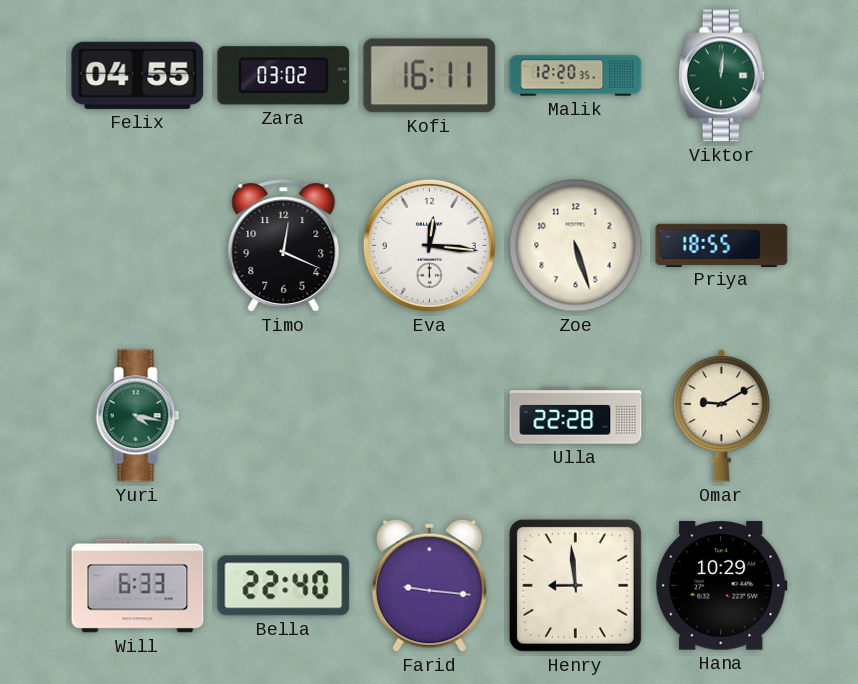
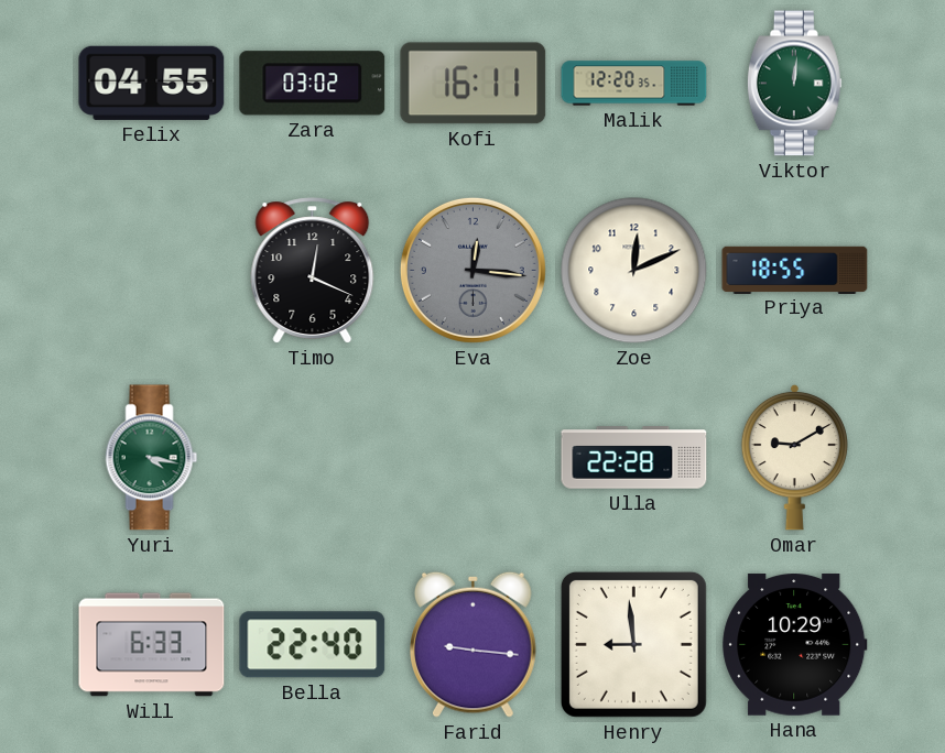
Eva dial: white -> grey
Zoe: 5:27 -> 12:11
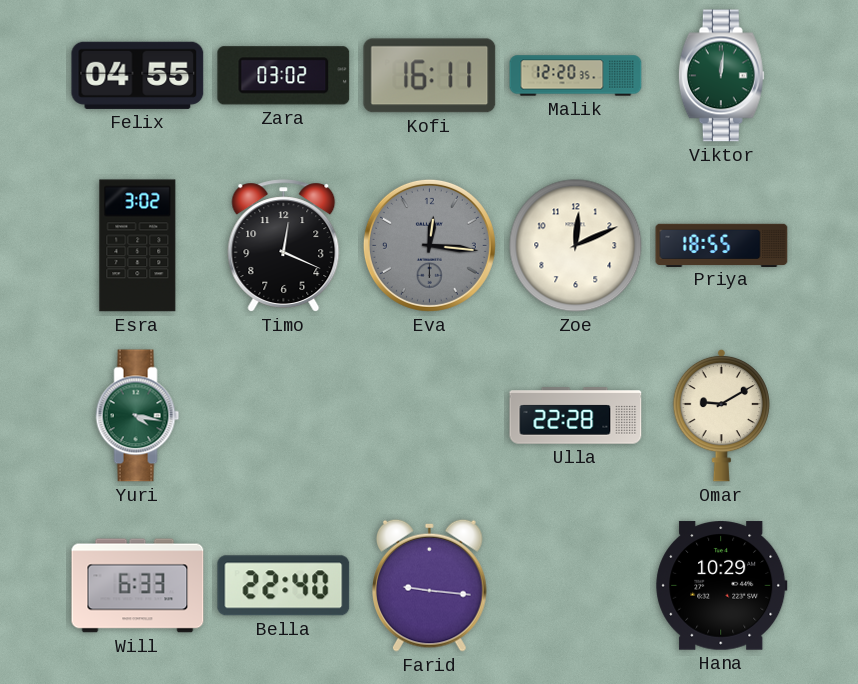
Esra: none -> 3:02
Henry: 8:59 -> none
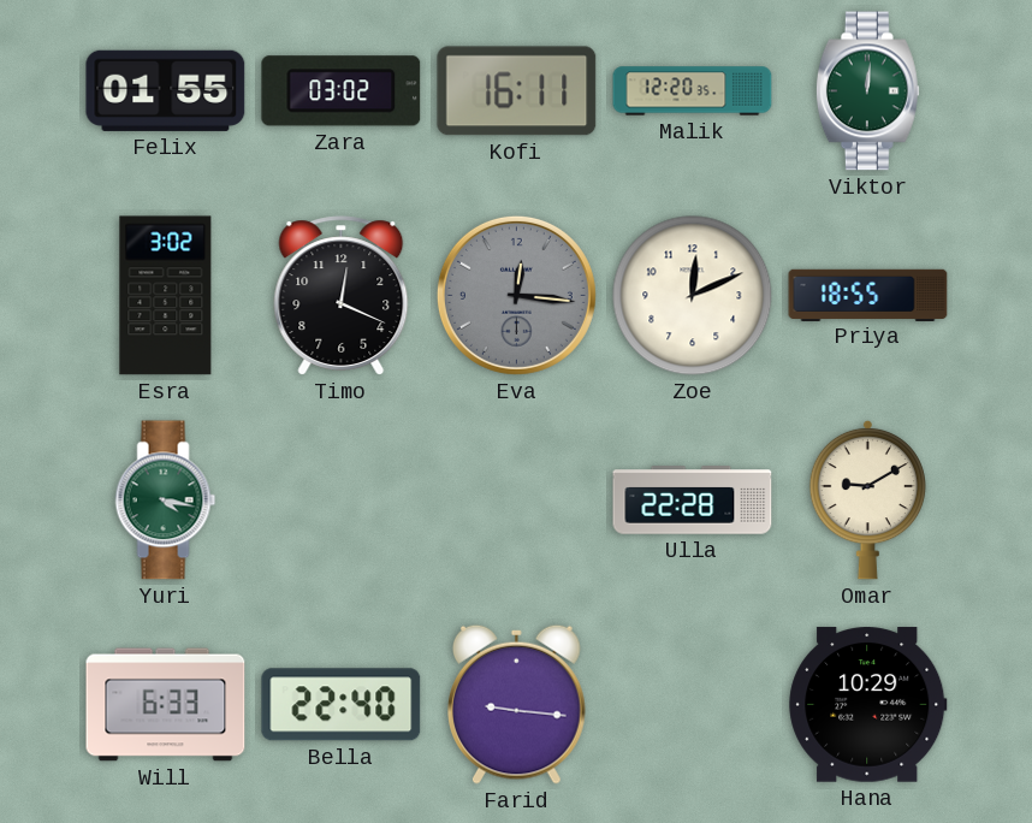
Felix: 04:55 -> 01:55
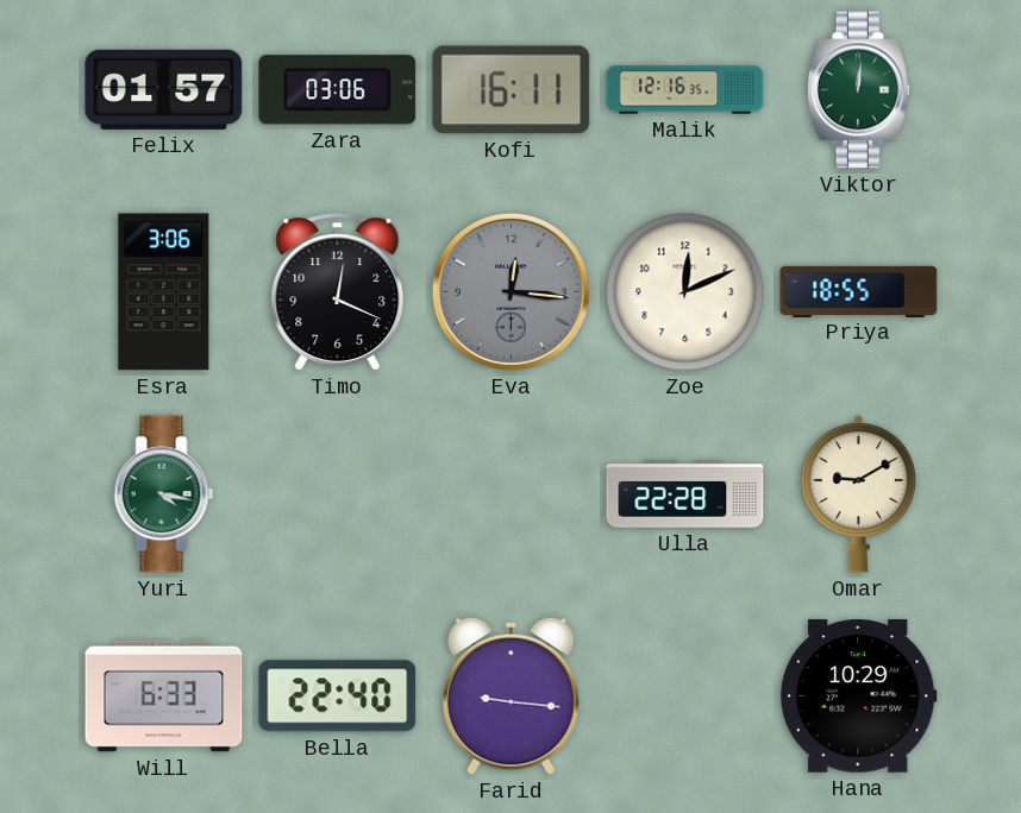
Felix: 01:55 -> 01:57
Zara: 03:02 -> 03:06
Malik: 12:20 -> 12:16
Esra: 3:02 -> 3:06
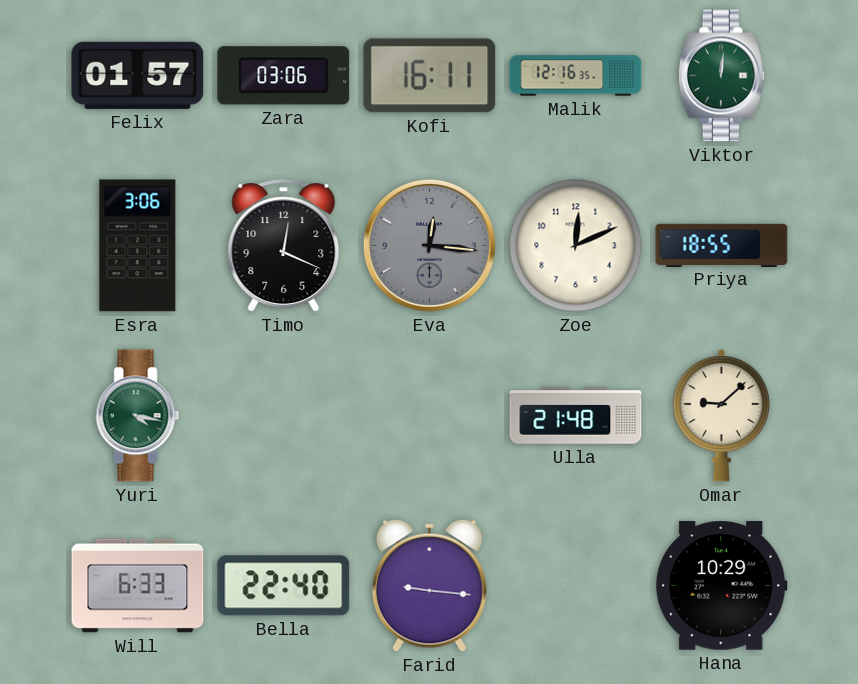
Ulla: 22:28 -> 21:48
Omar: 9:10 -> 9:08
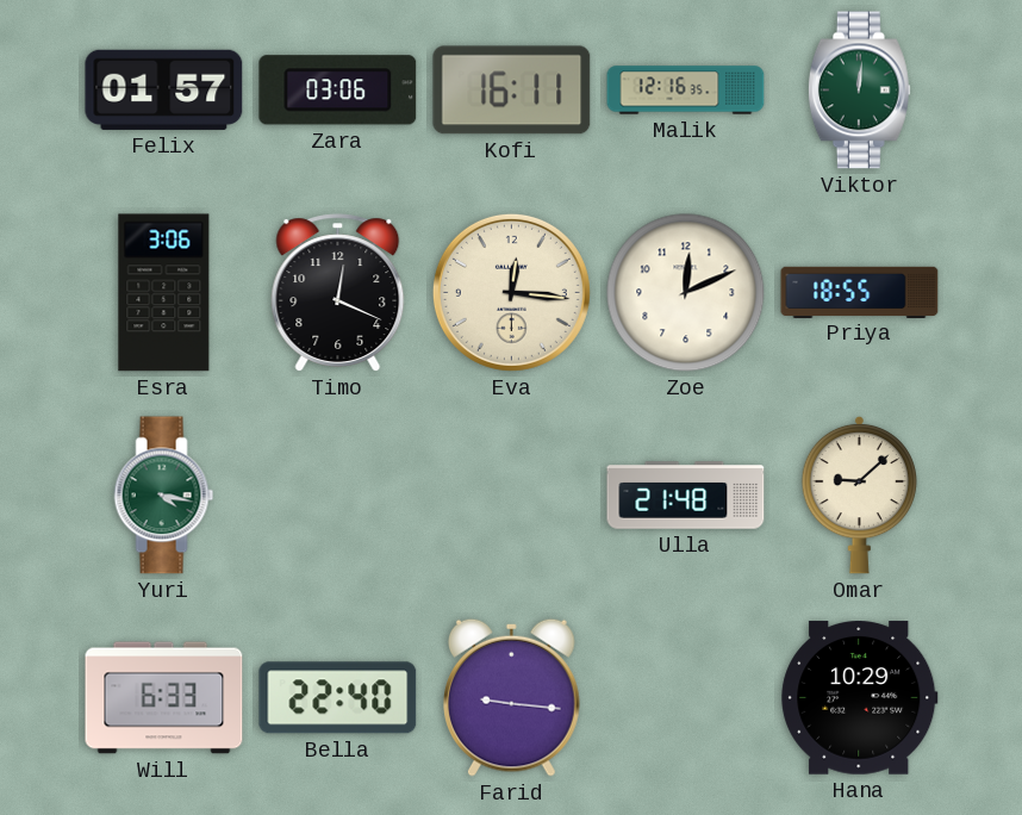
Eva dial: grey -> cream
